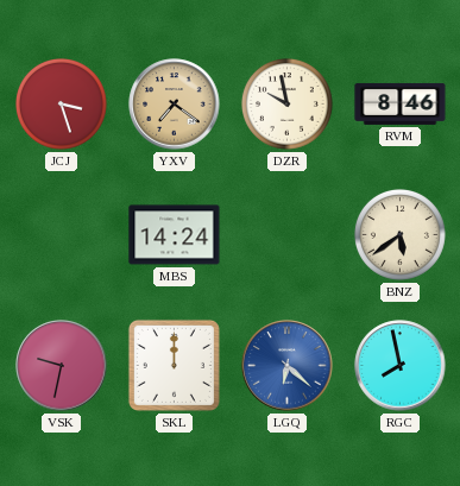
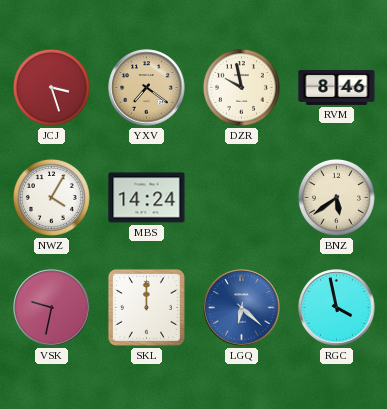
NWZ: none -> 4:05
RGC: 7:58 -> 3:58
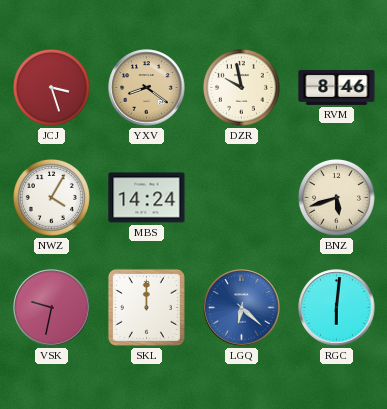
YXV: 7:21 -> 8:21
BNZ: 5:39 -> 5:42
RGC: 3:58 -> 6:01
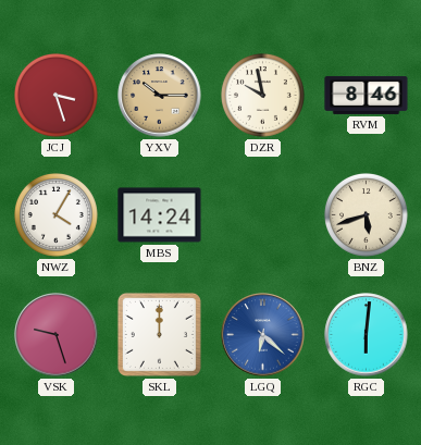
YXV: 8:21 -> 10:15
VSK: 9:32 -> 9:27
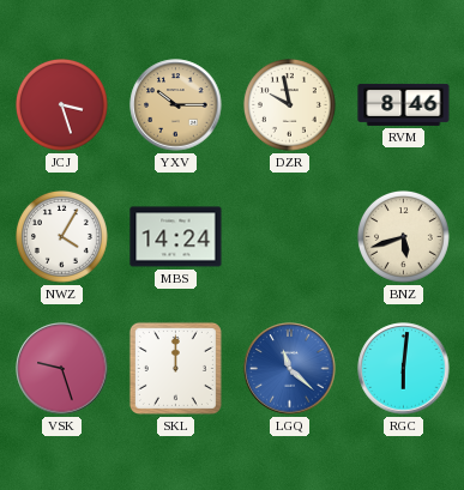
LGQ: 6:22 -> 11:22
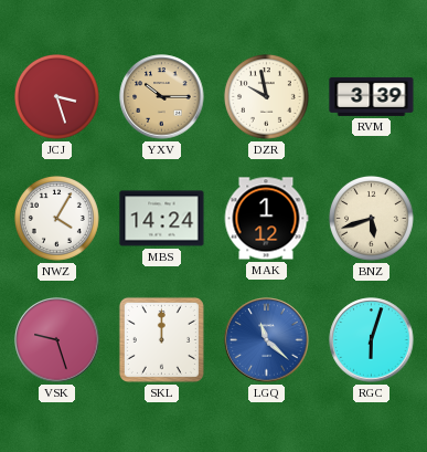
RVM: 8:46 -> 3:39
MAK: none -> 1:12
RGC: 6:01 -> 6:03
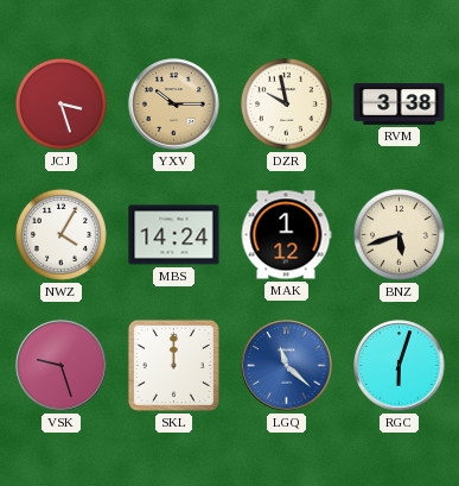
RVM: 3:39 -> 3:38
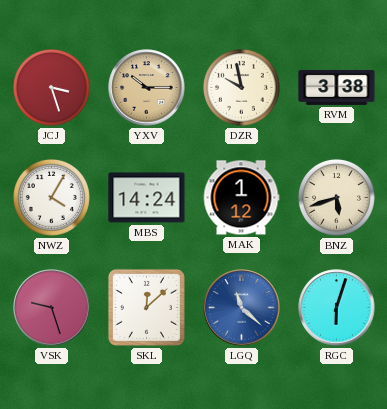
SKL: 12:00 -> 12:08
